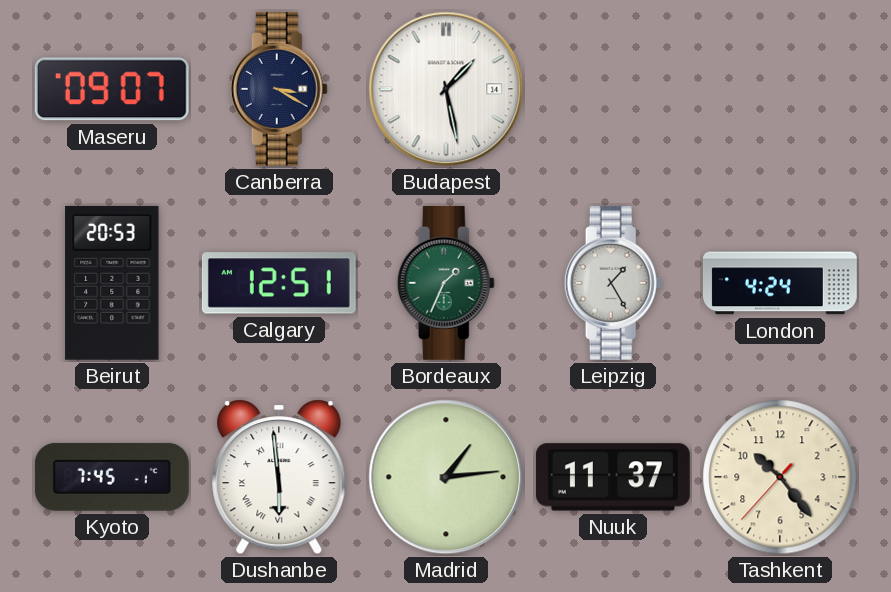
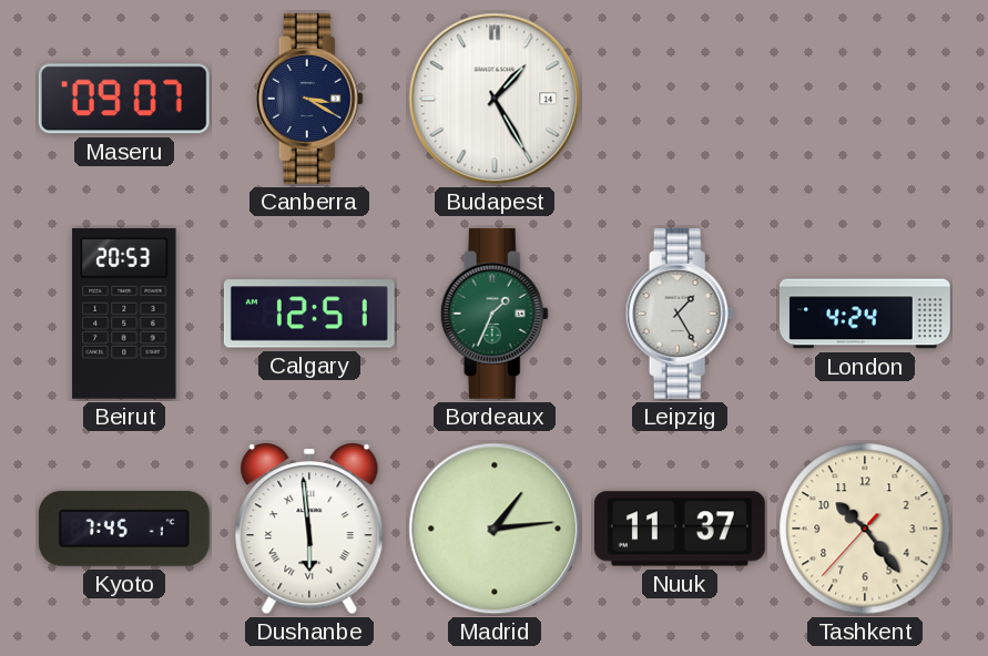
Budapest: 1:28 -> 1:25
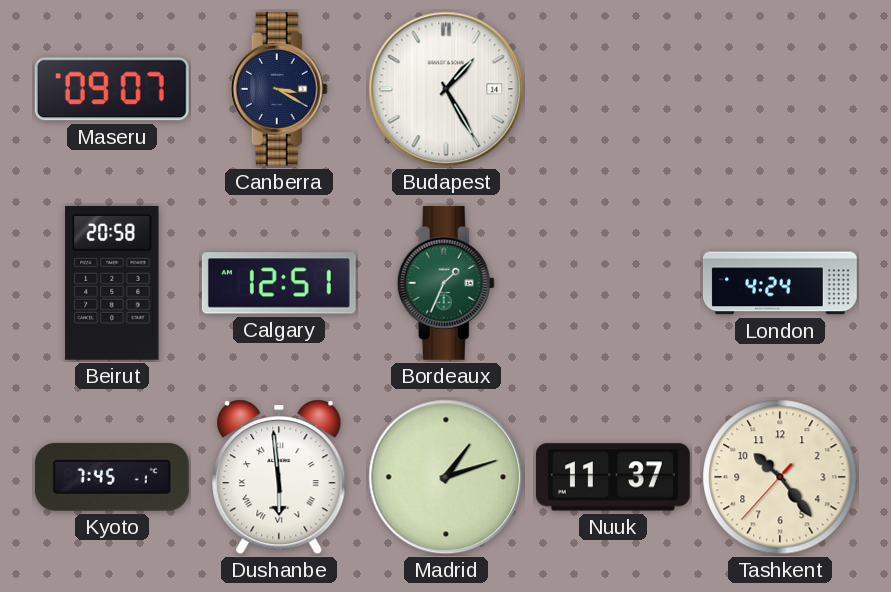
Beirut: 20:53 -> 20:58
Leipzig: 1:25 -> none
Madrid: 1:14 -> 1:12
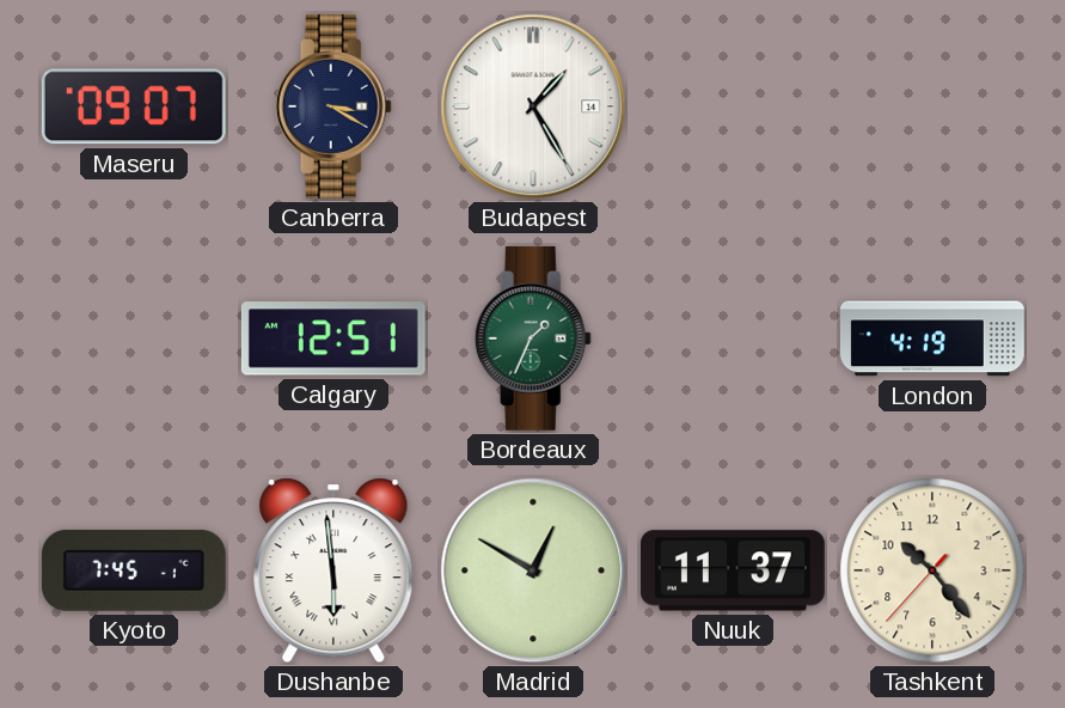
Beirut: 20:58 -> none
London: 4:24 -> 4:19
Madrid: 1:12 -> 12:50
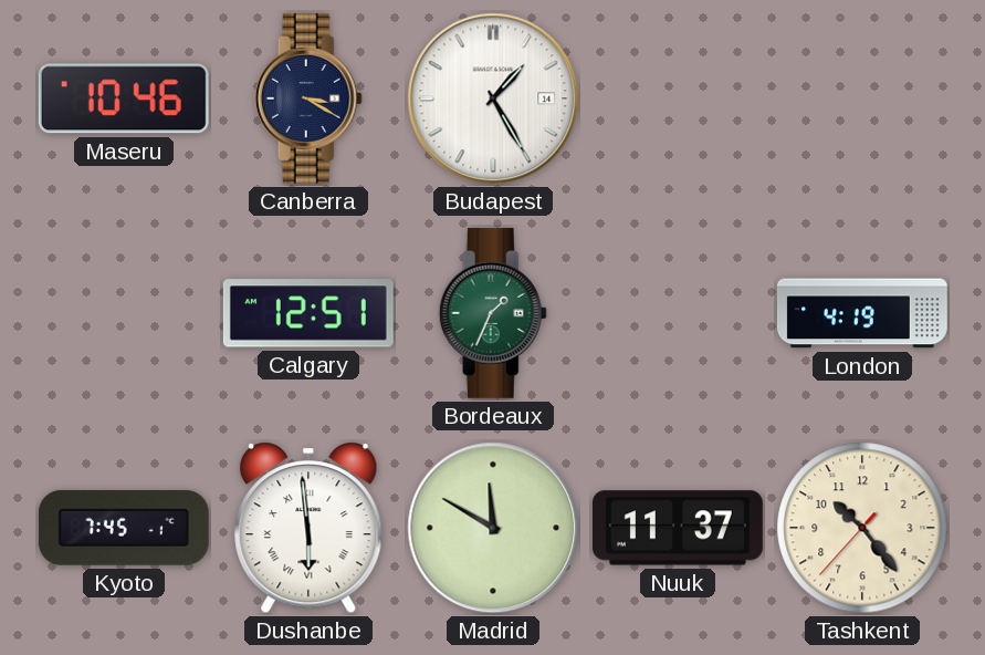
Maseru: 09:07 -> 10:46
Madrid: 12:50 -> 11:50
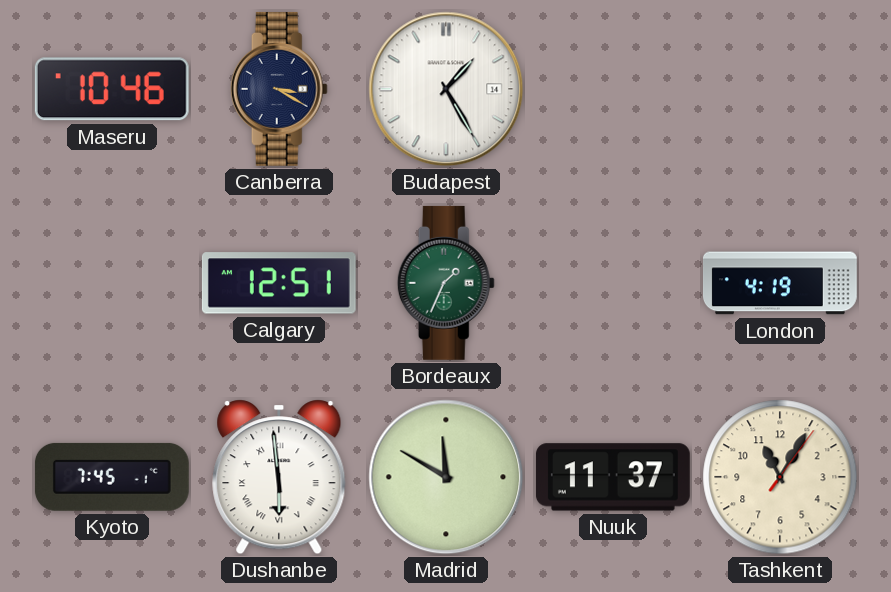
Tashkent: 10:23 -> 11:05
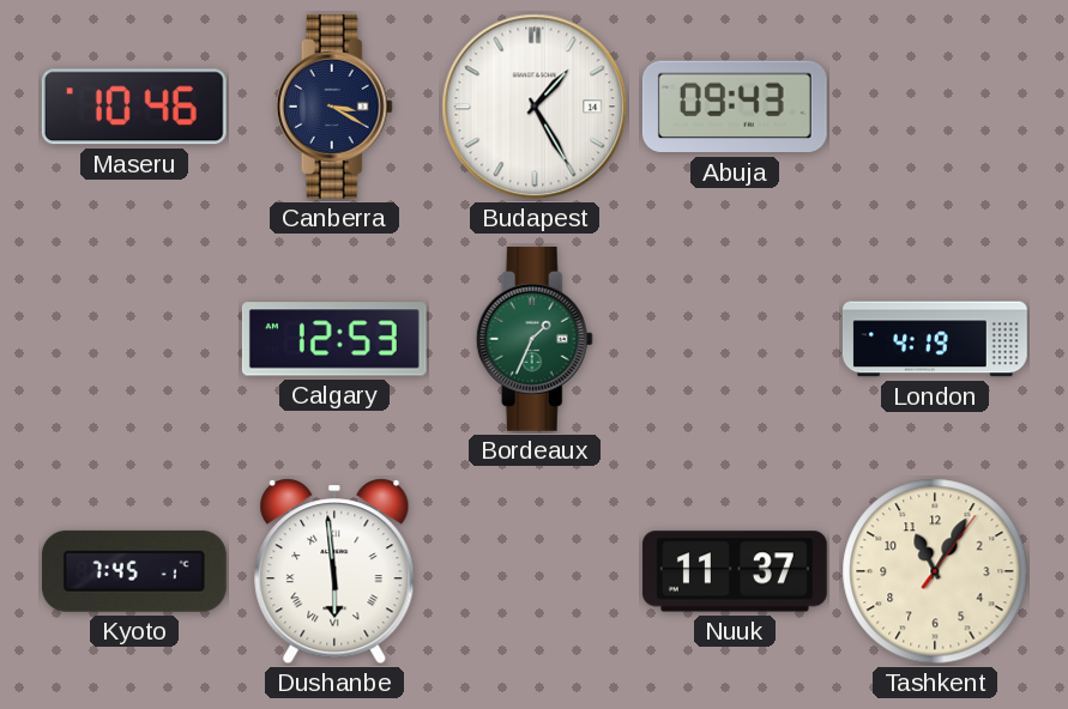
Abuja: none -> 09:43
Calgary: 12:51 -> 12:53
Madrid: 11:50 -> none
